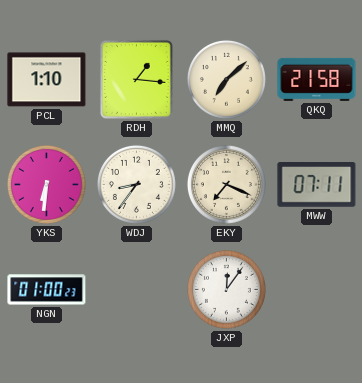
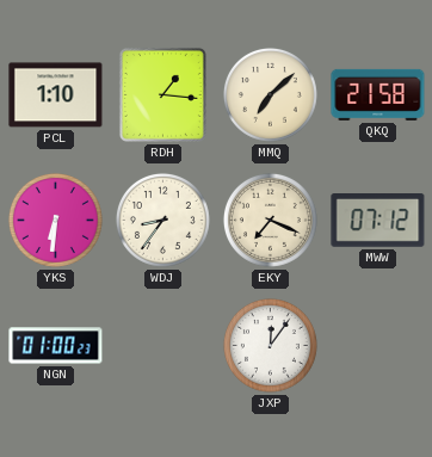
MWW: 07:11 -> 07:12
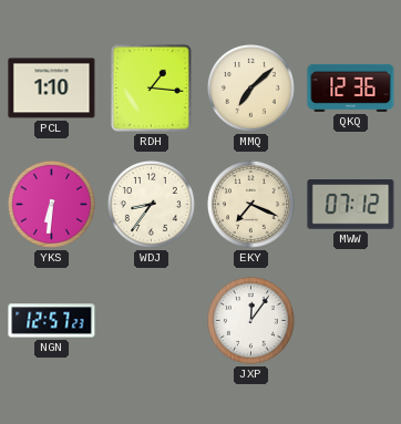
QKQ: 21:58 -> 12:36
NGN: 01:00 -> 12:57
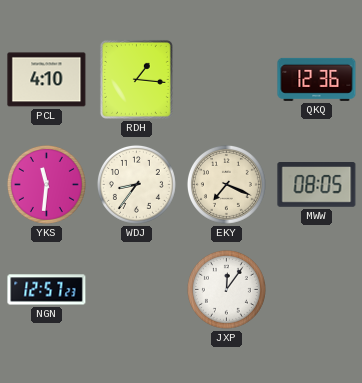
PCL: 1:10 -> 4:10
MMQ: 7:08 -> none
YKS: 6:31 -> 11:31
MWW: 07:12 -> 08:05
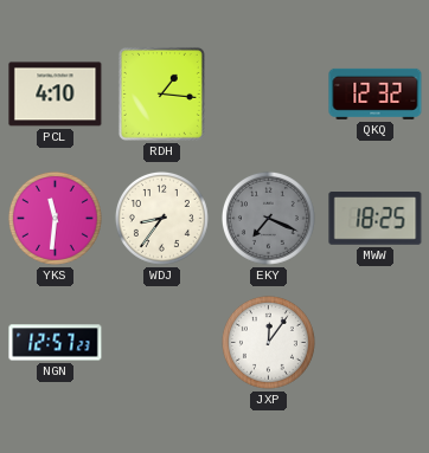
QKQ: 12:36 -> 12:32
EKY dial: cream -> grey
MWW: 08:05 -> 18:25
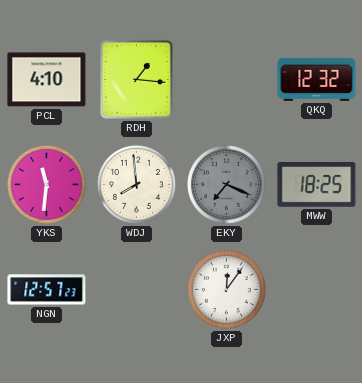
WDJ: 8:36 -> 7:59
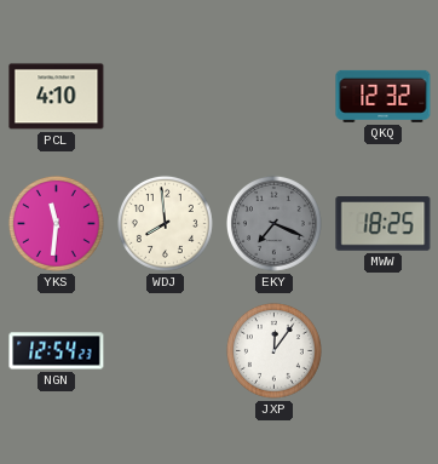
RDH: 1:16 -> none
NGN: 12:57 -> 12:54
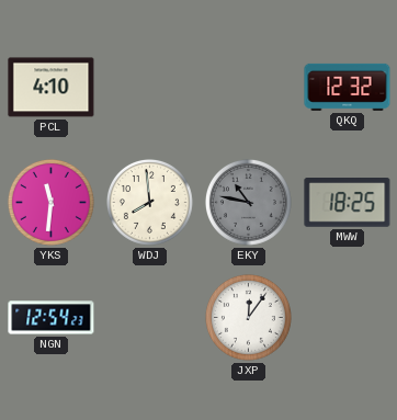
EKY: 7:19 -> 10:47
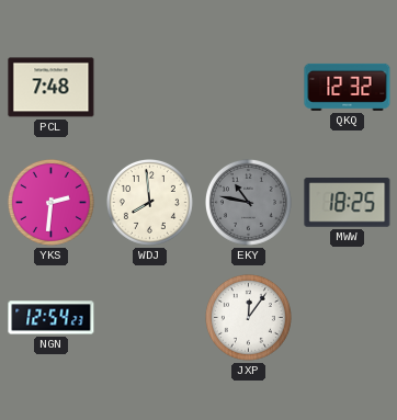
PCL: 4:10 -> 7:48
YKS: 11:31 -> 2:31
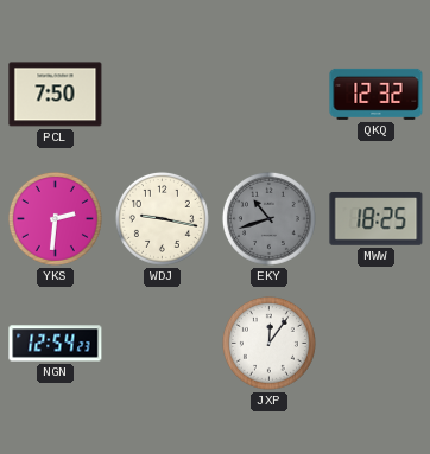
PCL: 7:48 -> 7:50
WDJ: 7:59 -> 9:17
EKY: 10:47 -> 10:42
